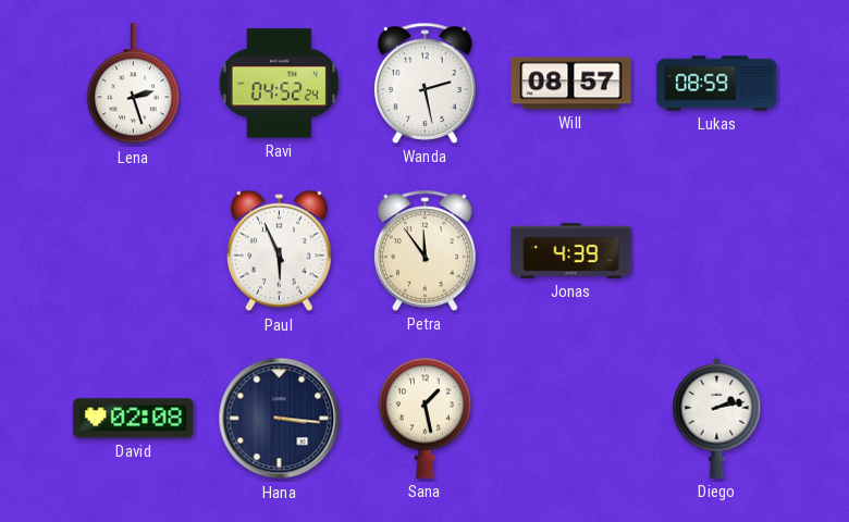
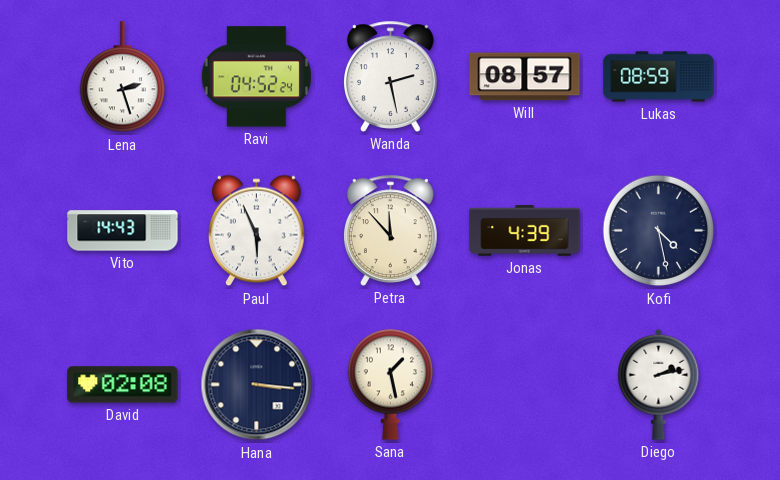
Vito: none -> 14:43
Petra: 11:54 -> 11:53
Kofi: none -> 4:28
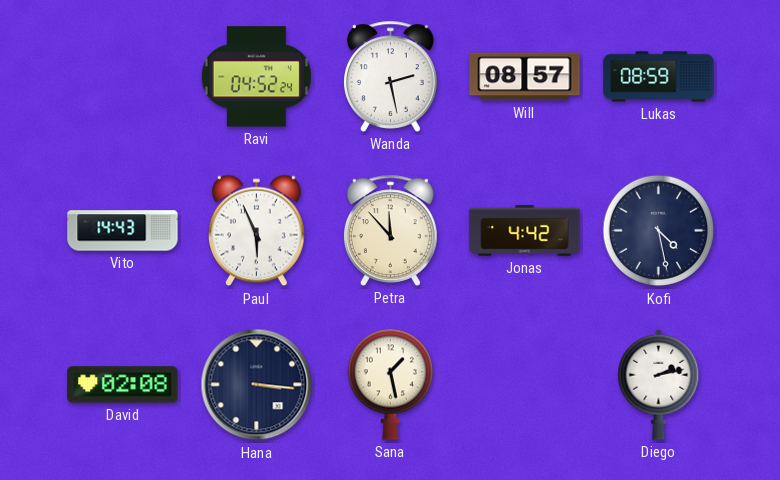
Lena: 2:27 -> none
Jonas: 4:39 -> 4:42
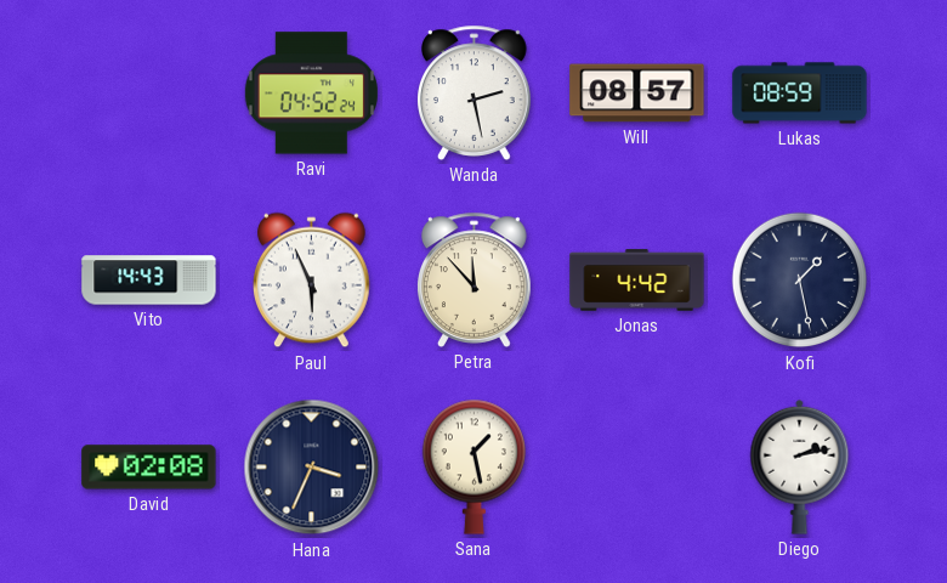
Kofi: 4:28 -> 1:28
Hana: 3:16 -> 3:34
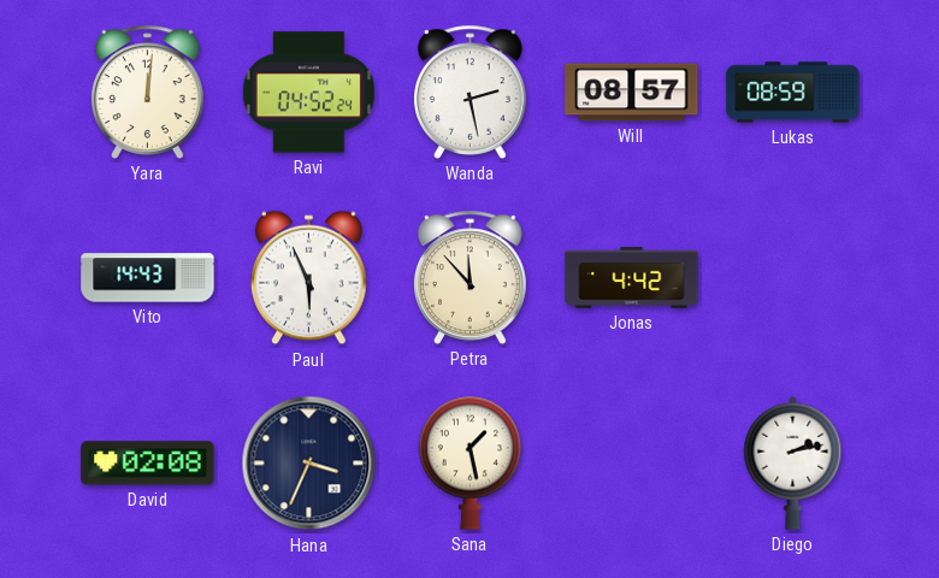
Yara: none -> 12:01
Kofi: 1:28 -> none
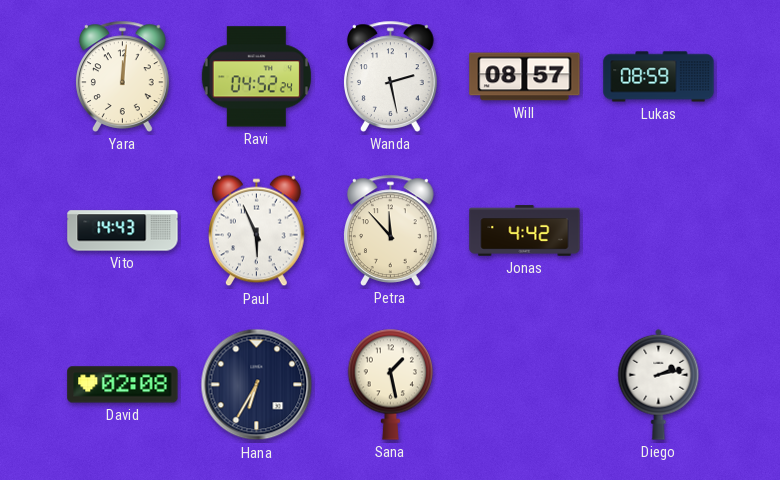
Hana: 3:34 -> 6:35
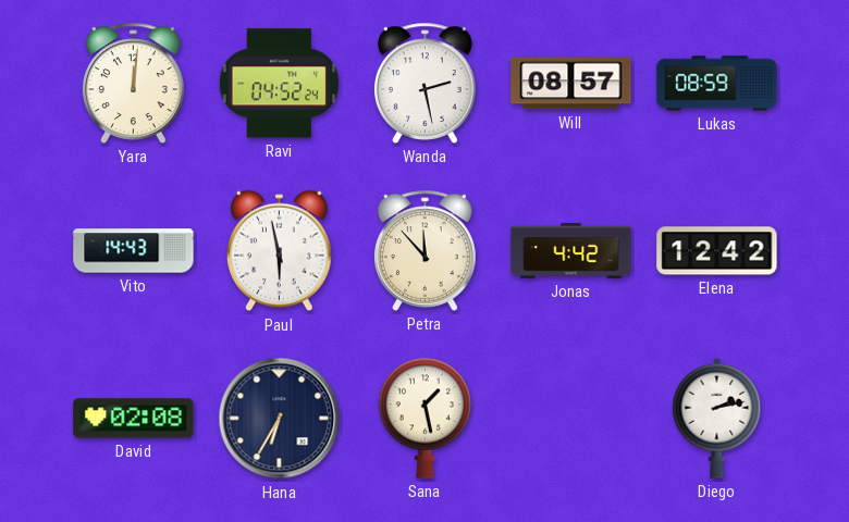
Paul: 5:56 -> 5:58
Elena: none -> 12:42
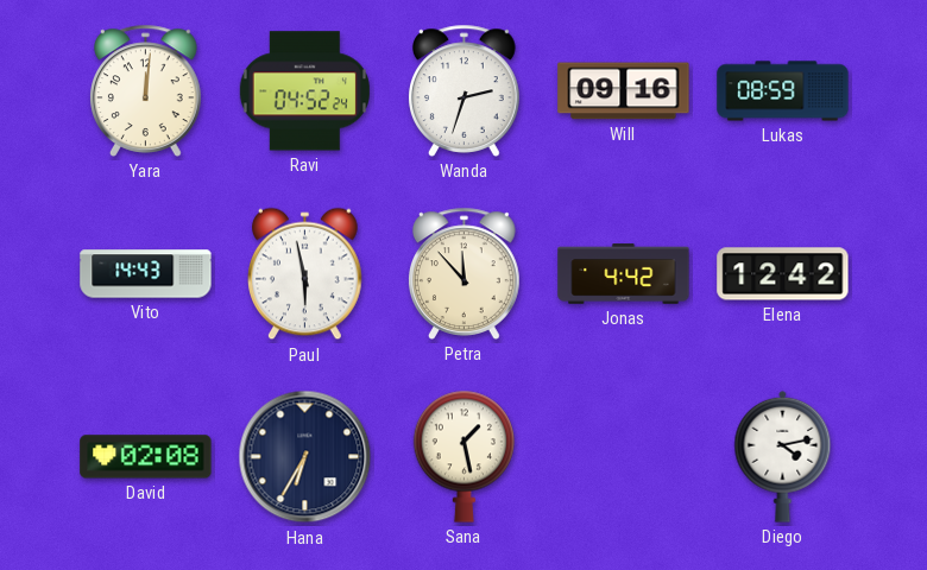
Wanda: 2:28 -> 2:33
Will: 08:57 -> 09:16
Diego: 2:13 -> 4:13
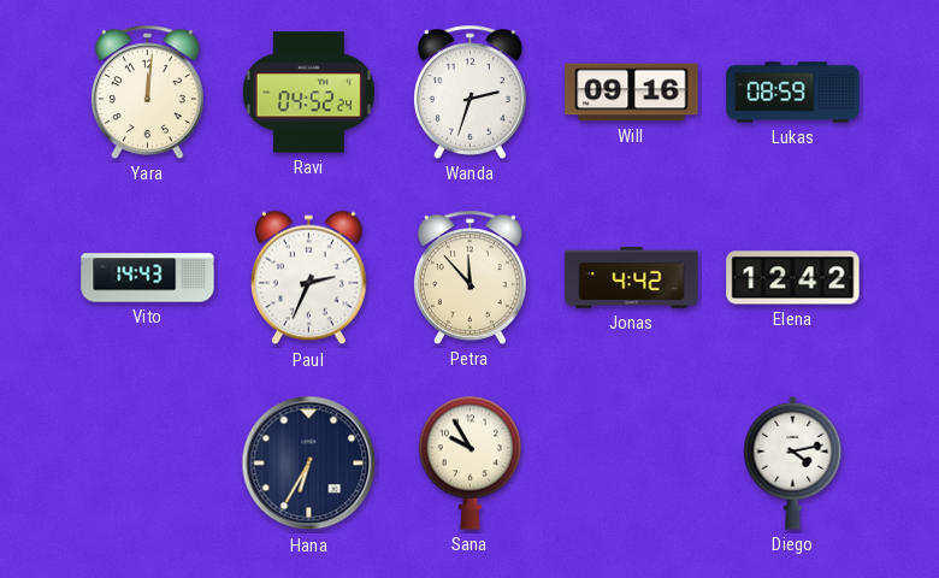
Paul: 5:58 -> 2:34
David: 02:08 -> none
Sana: 1:28 -> 9:55
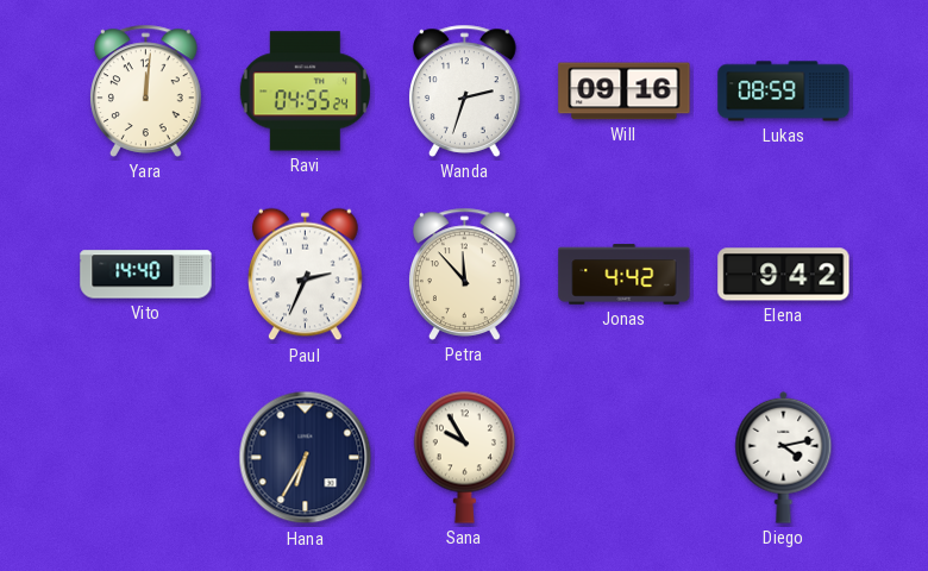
Ravi: 04:52 -> 04:55
Vito: 14:43 -> 14:40
Elena: 12:42 -> 9:42
